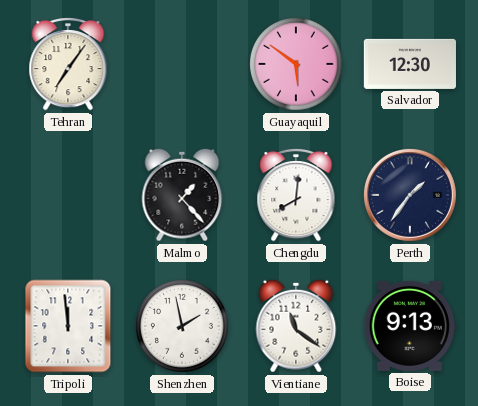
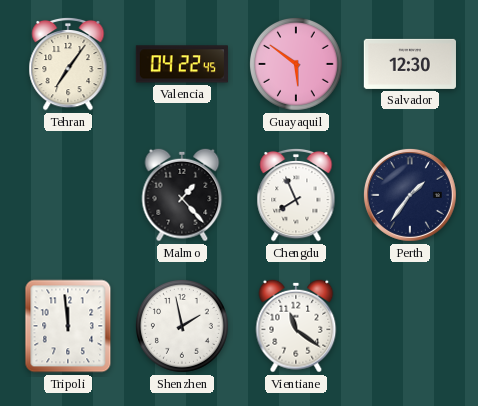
Valencia: none -> 04:22
Chengdu: 8:01 -> 7:56
Boise: 9:13 -> none
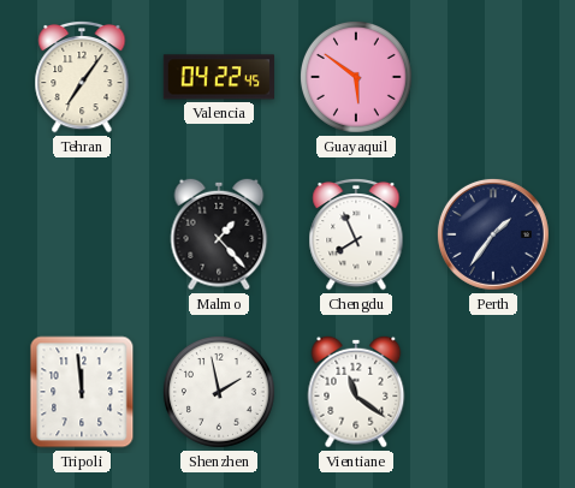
Salvador: 12:30 -> none
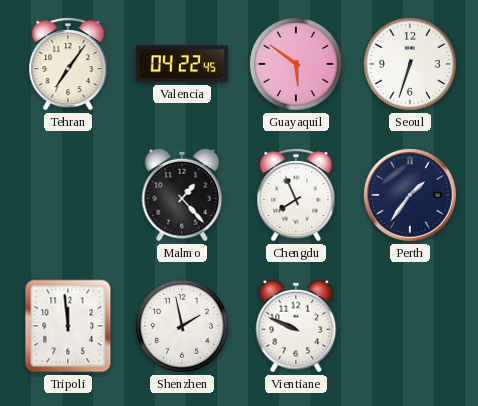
Seoul: none -> 6:33
Vientiane: 11:21 -> 9:49
